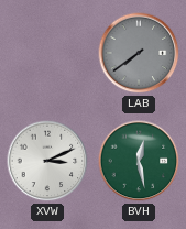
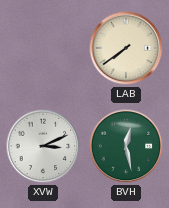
LAB dial: grey -> cream
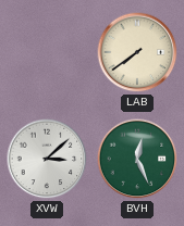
XVW: 3:11 -> 3:08
BVH: 12:28 -> 12:26
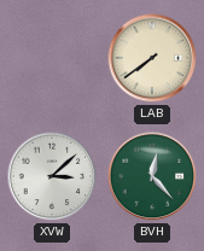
BVH: 12:26 -> 12:23
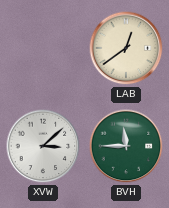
LAB: 7:39 -> 12:39
BVH: 12:23 -> 11:45
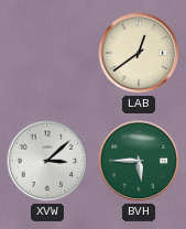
BVH: 11:45 -> 5:45
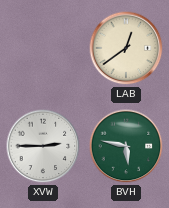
XVW: 3:08 -> 2:45
BVH: 5:45 -> 5:47
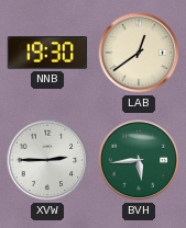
NNB: none -> 19:30
BVH: 5:47 -> 5:44
